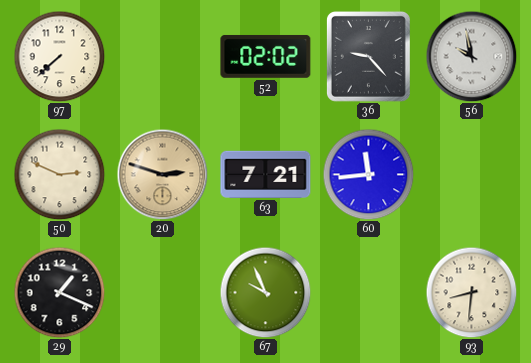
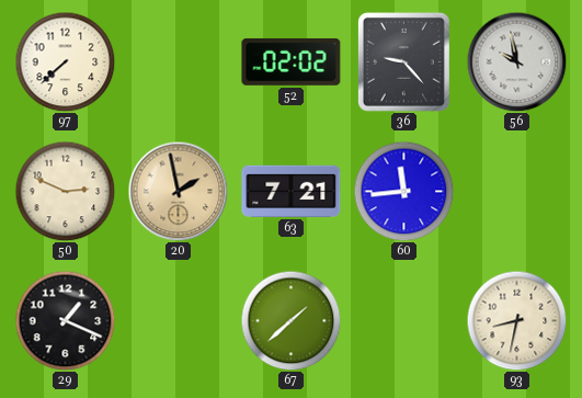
20: 2:48 -> 1:58
67: 9:56 -> 1:38
93: 8:31 -> 8:32
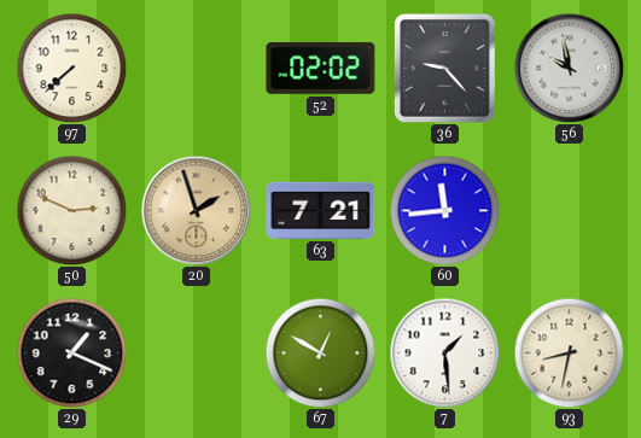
20: 1:58 -> 1:57
67: 1:38 -> 12:50
7: none -> 1:29
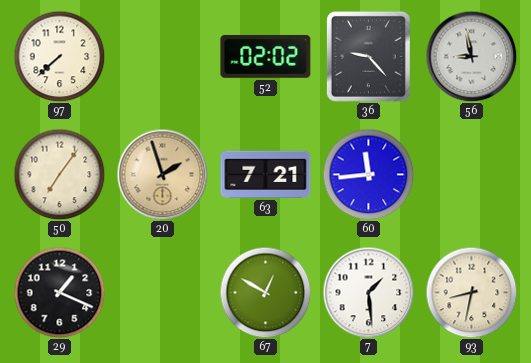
56: 9:58 -> 8:58
50: 2:49 -> 7:06
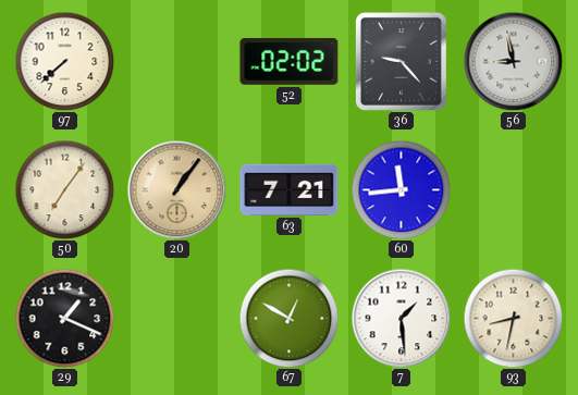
20: 1:57 -> 1:06
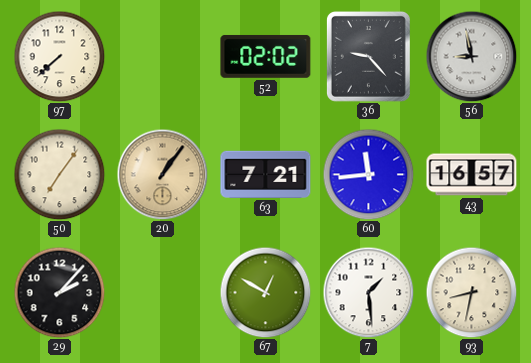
43: none -> 16:57
29: 1:19 -> 2:07
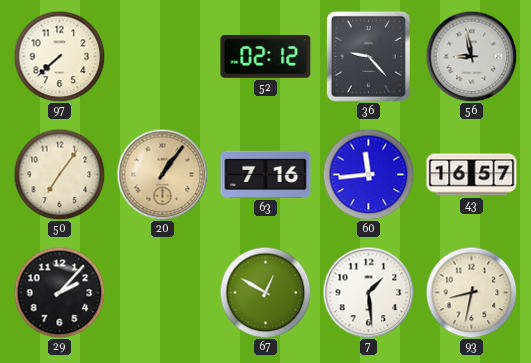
52: 02:02 -> 02:12
63: 7:21 -> 7:16
